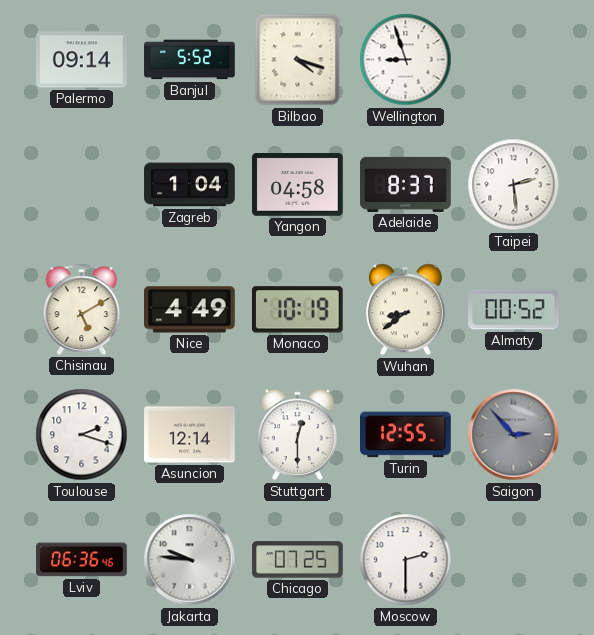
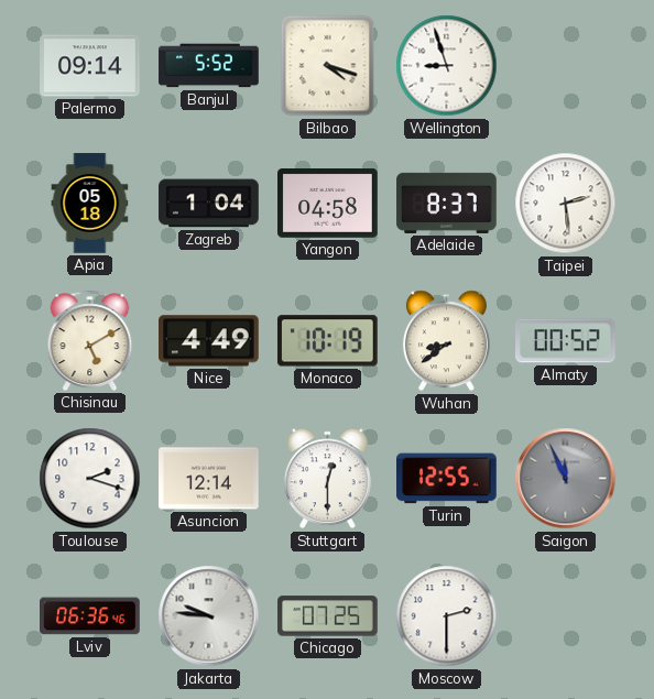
Apia: none -> 05:18
Saigon: 2:53 -> 11:56
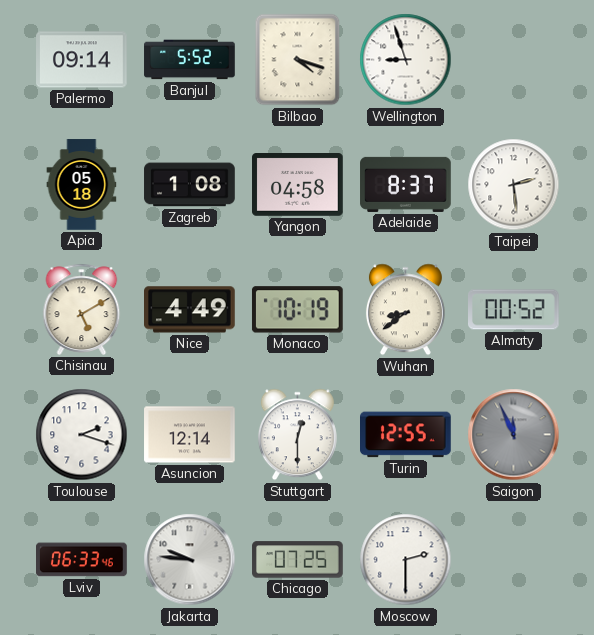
Zagreb: 1:04 -> 1:08
Lviv: 06:36 -> 06:33
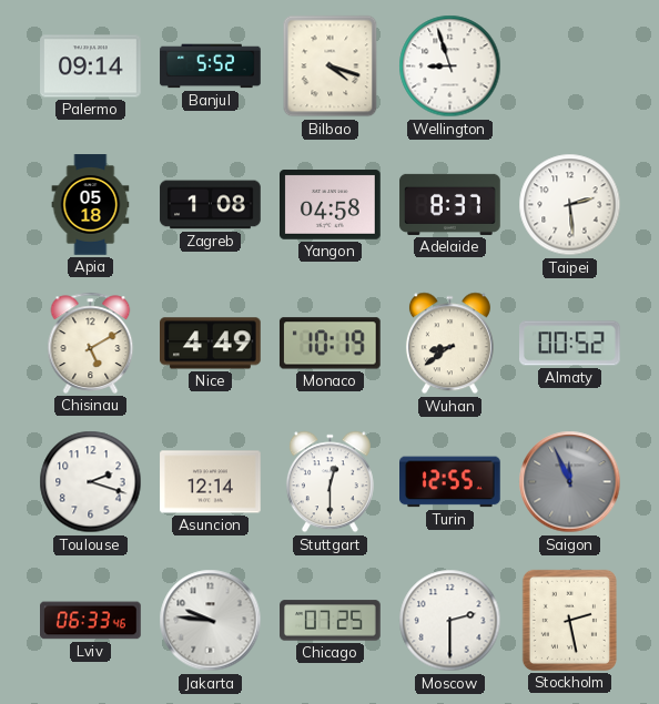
Stockholm: none -> 2:28
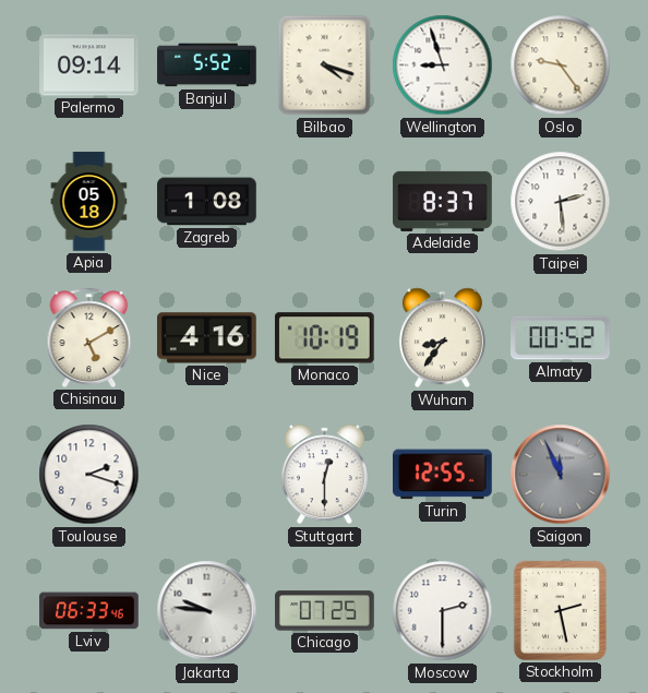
Oslo: none -> 9:24
Yangon: 04:58 -> none
Nice: 4:49 -> 4:16
Wuhan: 8:39 -> 8:36
Asuncion: 12:14 -> none
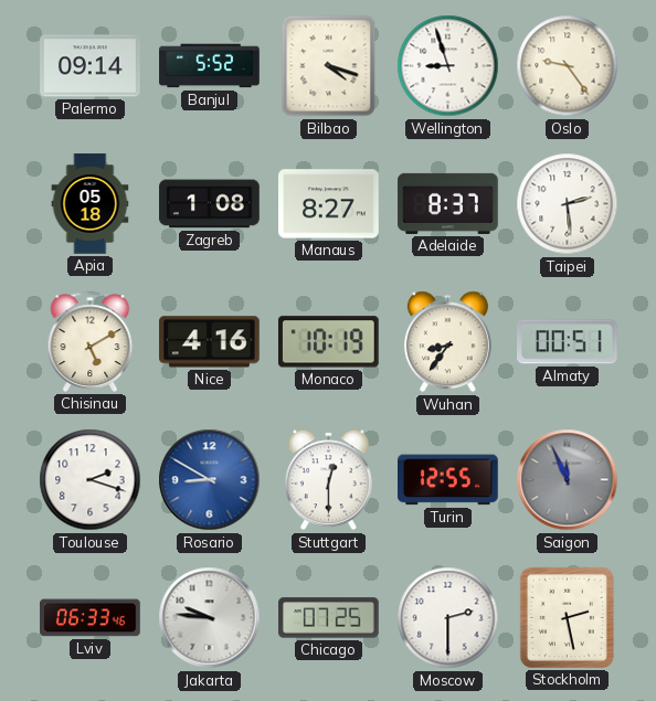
Manaus: none -> 8:27
Almaty: 00:52 -> 00:51
Rosario: none -> 8:50
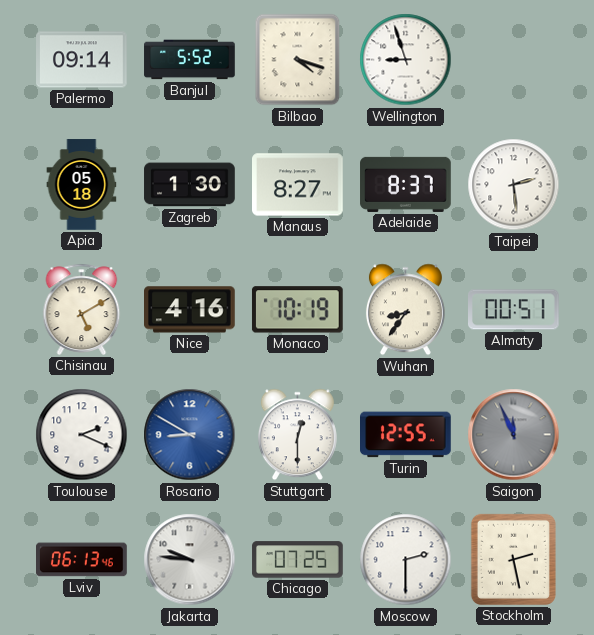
Oslo: 9:24 -> none
Zagreb: 1:08 -> 1:30
Toulouse: 2:18 -> 2:19
Lviv: 06:33 -> 06:13
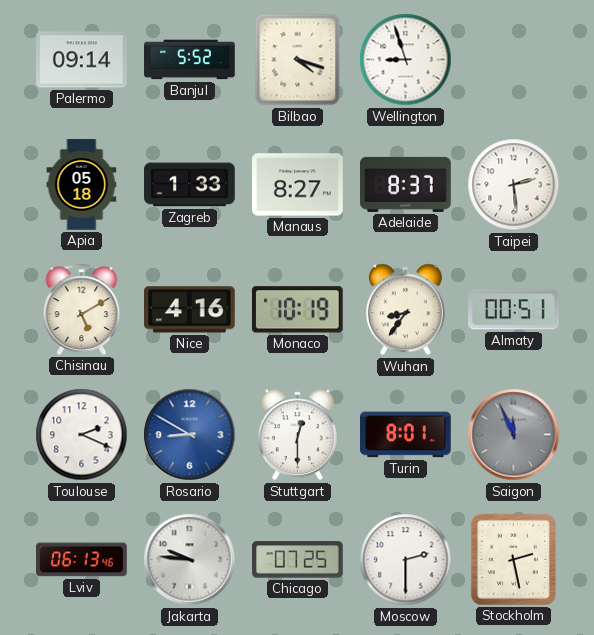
Zagreb: 1:30 -> 1:33
Turin: 12:55 -> 8:01
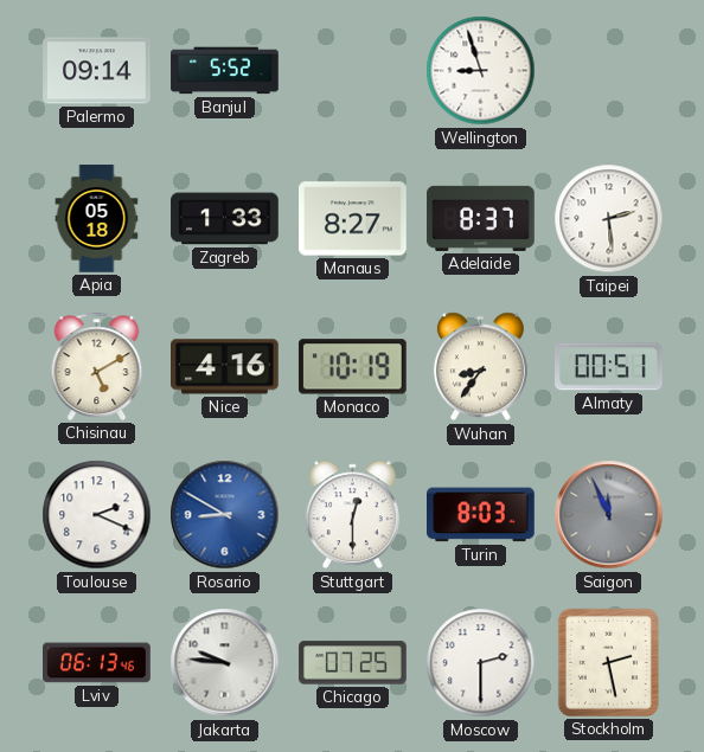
Bilbao: 4:18 -> none
Turin: 8:01 -> 8:03
